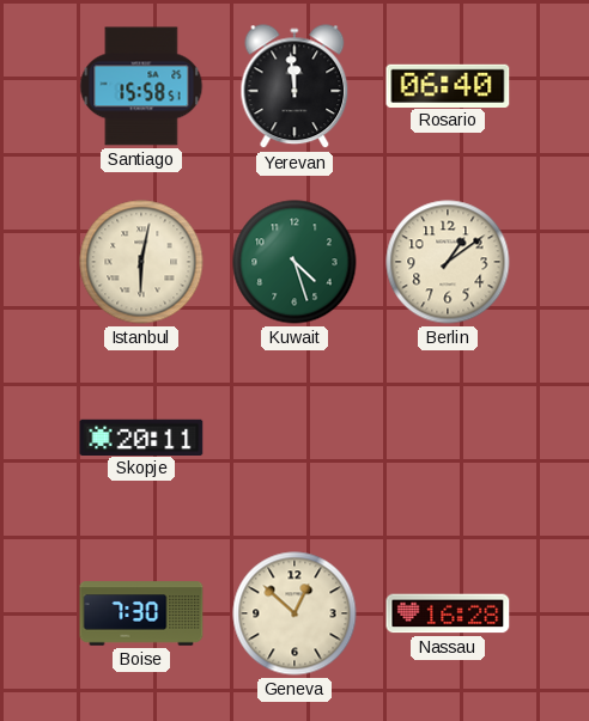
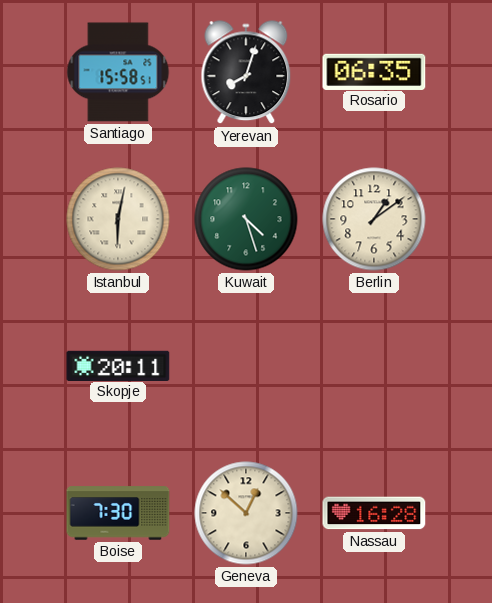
Yerevan: 11:59 -> 8:03
Rosario: 06:40 -> 06:35
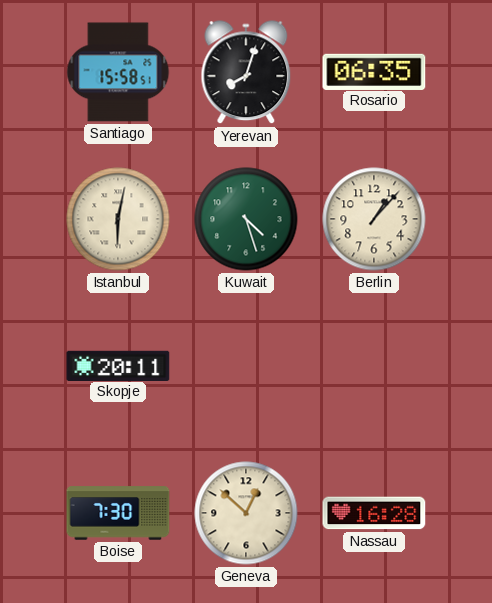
Berlin: 1:09 -> 1:07
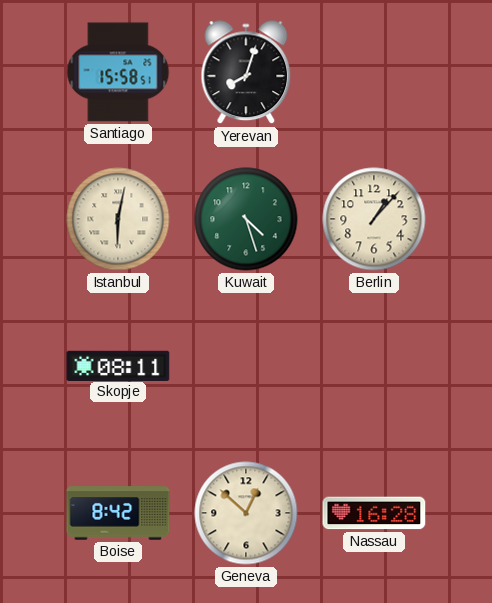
Rosario: 06:35 -> none
Skopje: 20:11 -> 08:11
Boise: 7:30 -> 8:42
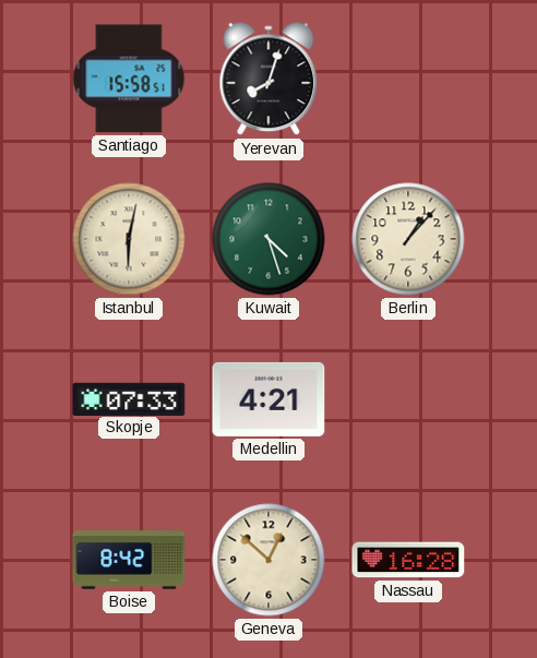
Skopje: 08:11 -> 07:33
Medellin: none -> 4:21
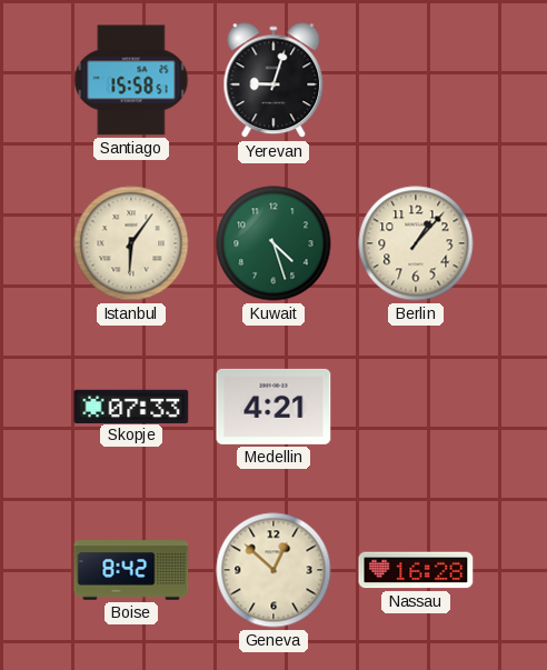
Yerevan: 8:03 -> 9:03
Istanbul: 6:02 -> 6:06
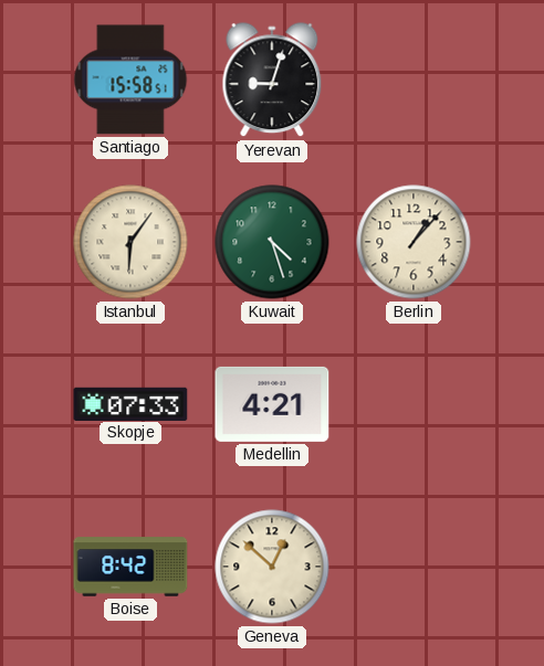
Nassau: 16:28 -> none
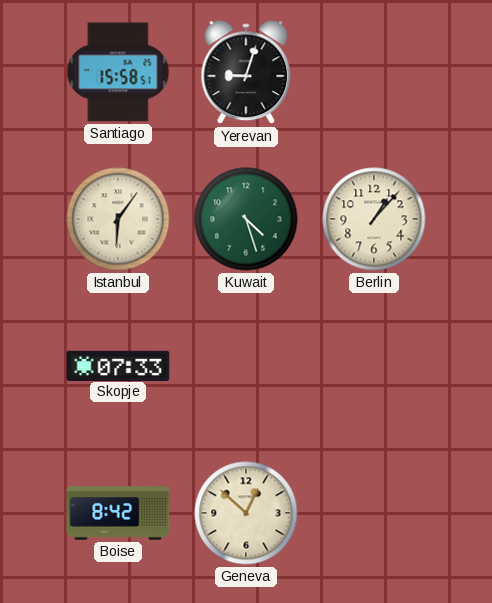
Medellin: 4:21 -> none
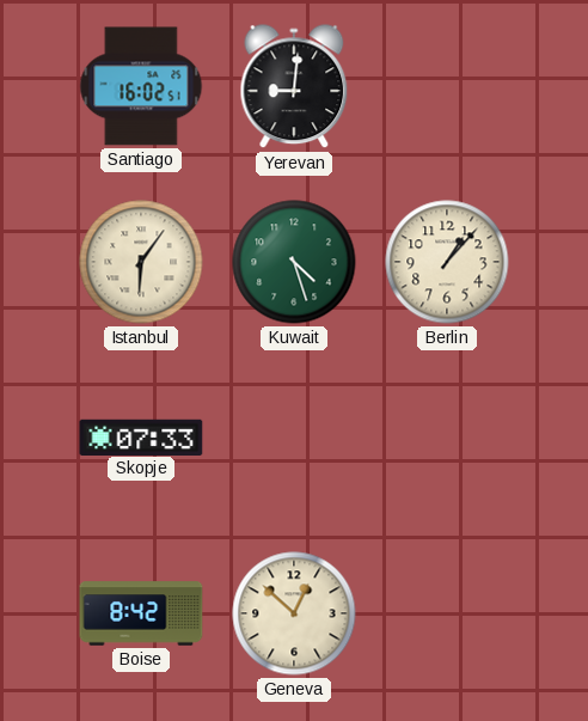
Santiago: 15:58 -> 16:02
Yerevan: 9:03 -> 9:01
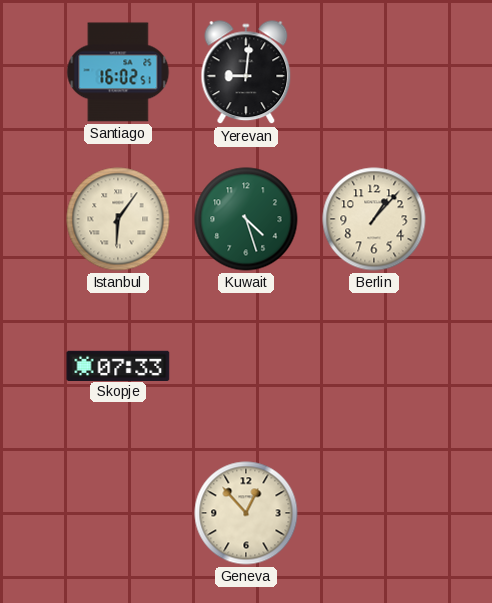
Boise: 8:42 -> none
Geneva: 12:52 -> 12:53
